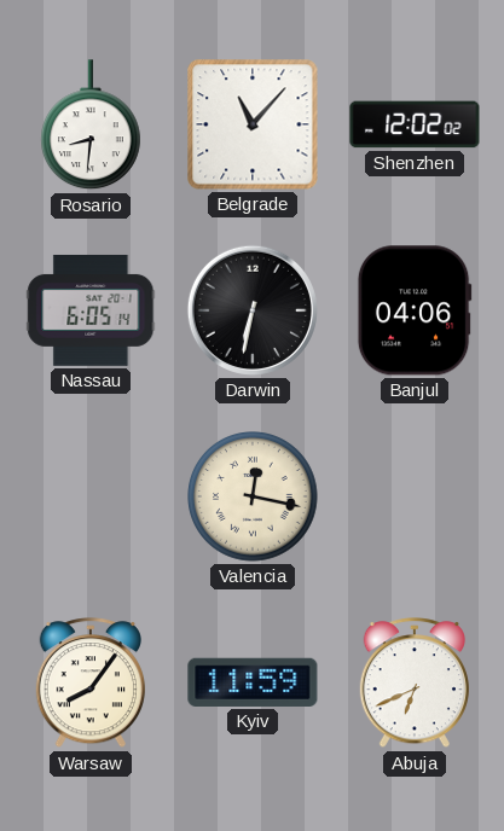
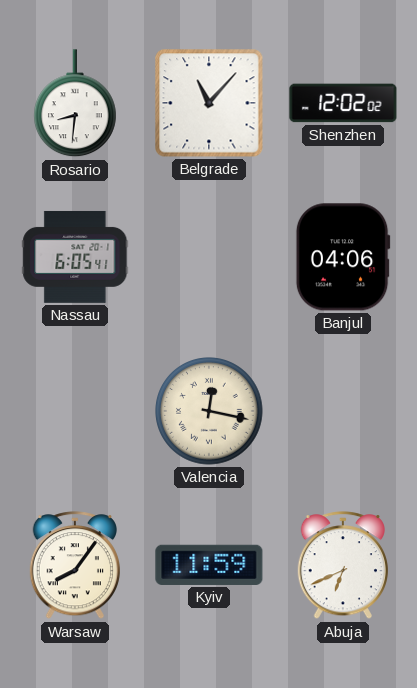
Nassau: 6:05:14 -> 6:05:41
Darwin: 6:32 -> none
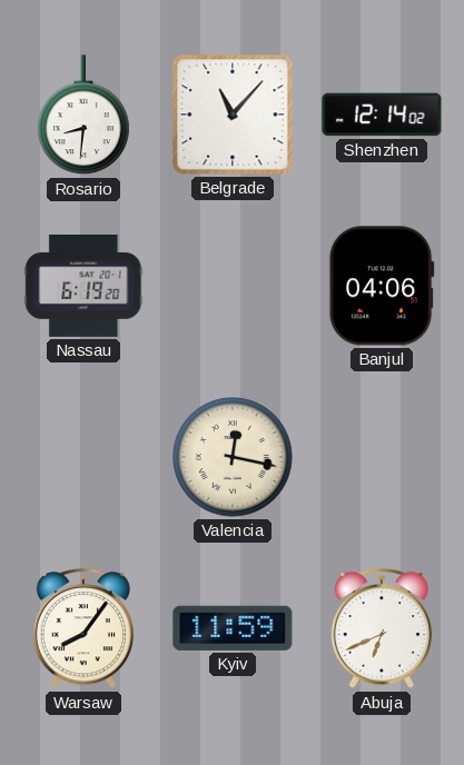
Shenzhen: 12:02 -> 12:14
Nassau: 6:05 -> 6:19
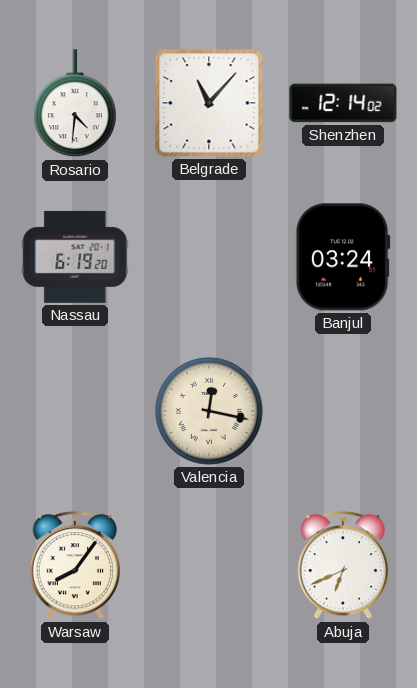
Rosario: 8:31 -> 4:31
Banjul: 04:06 -> 03:24
Kyiv: 11:59 -> none
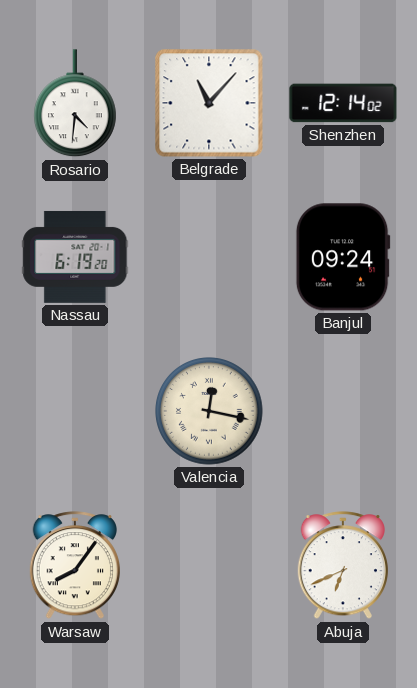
Banjul: 03:24 -> 09:24
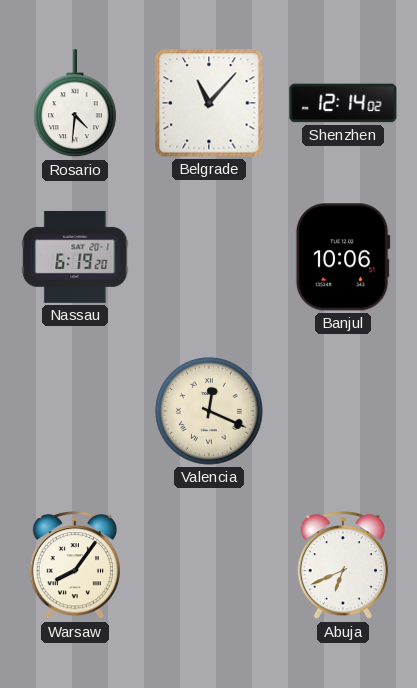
Banjul: 09:24 -> 10:06
Valencia: 12:17 -> 12:19
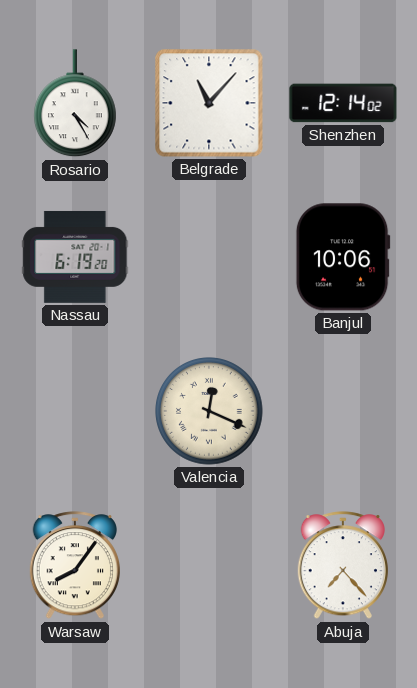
Rosario: 4:31 -> 4:25
Abuja: 6:41 -> 7:23
